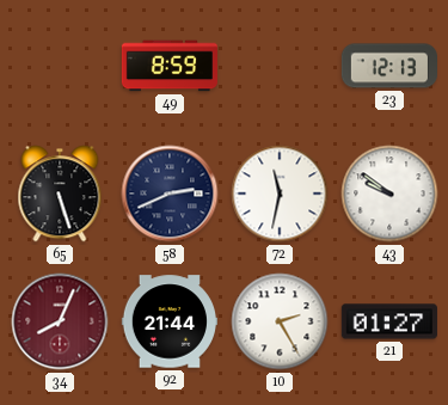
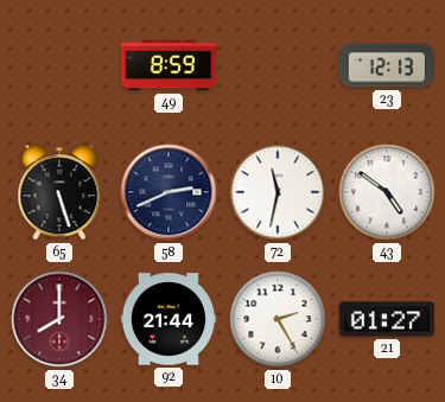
43: 9:51 -> 4:51
34: 8:04 -> 8:00
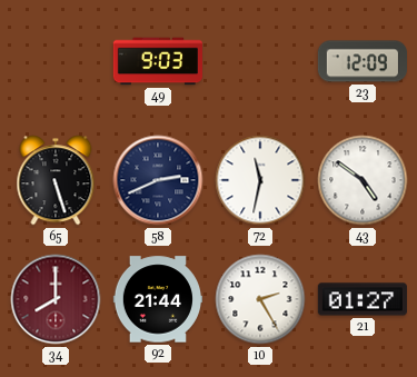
49: 8:59 -> 9:03
23: 12:13 -> 12:09
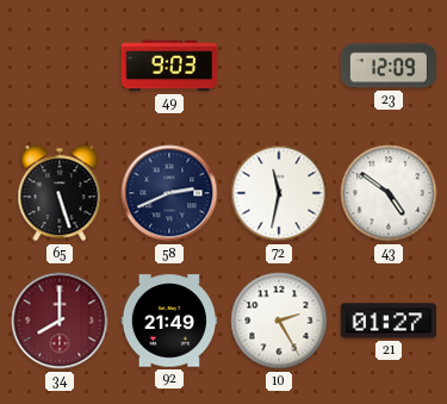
92: 21:44 -> 21:49
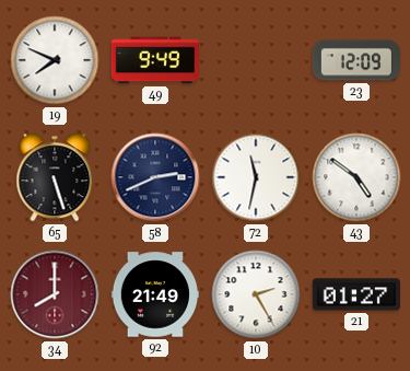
19: none -> 7:49
49: 9:03 -> 9:49
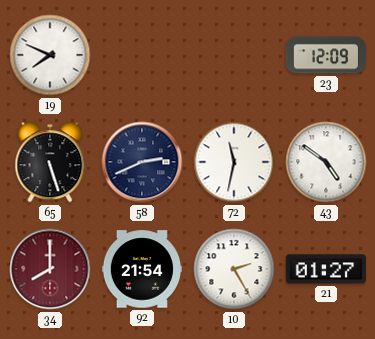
49: 9:49 -> none
92: 21:49 -> 21:54
